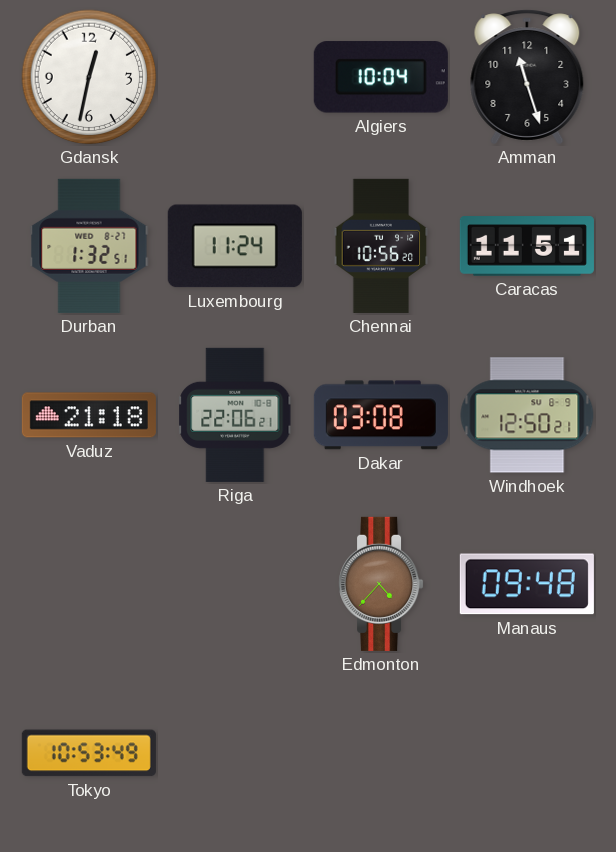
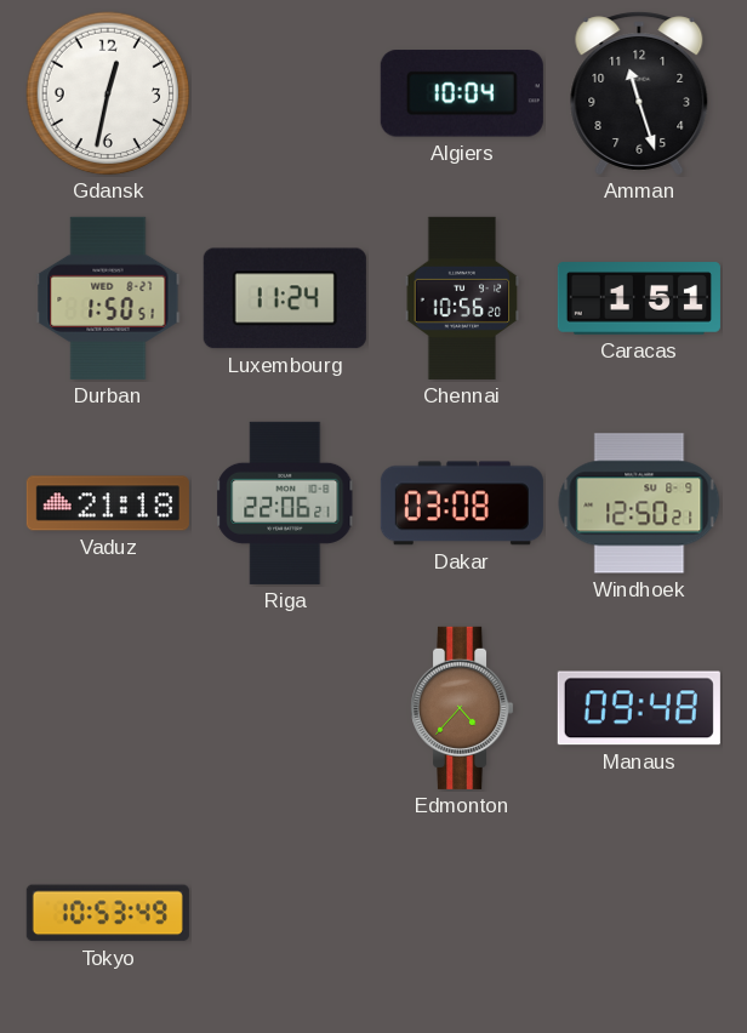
Durban: 1:32 -> 1:50
Caracas: 11:51 -> 1:51
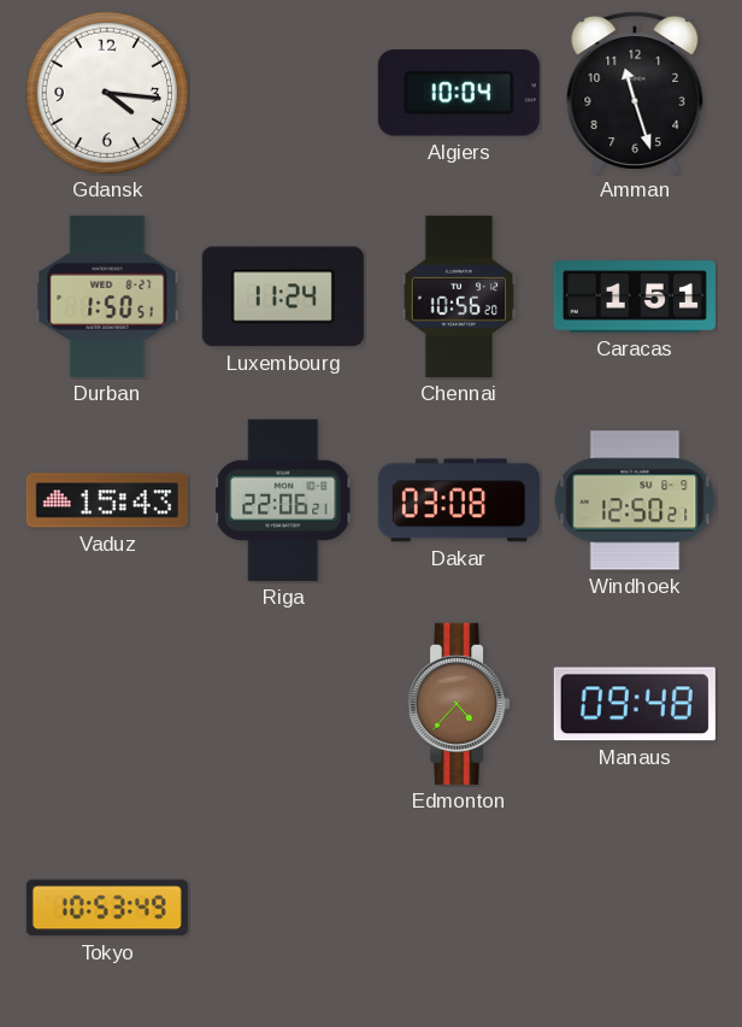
Gdansk: 12:32 -> 4:16
Vaduz: 21:18 -> 15:43
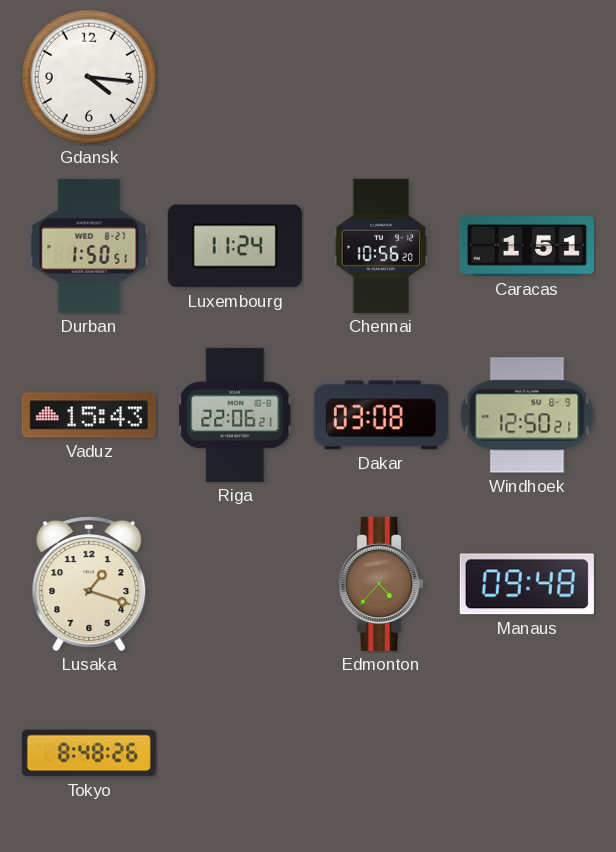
Algiers: 10:04 -> none
Amman: 11:27 -> none
Lusaka: none -> 1:18
Tokyo: 10:53 -> 8:48
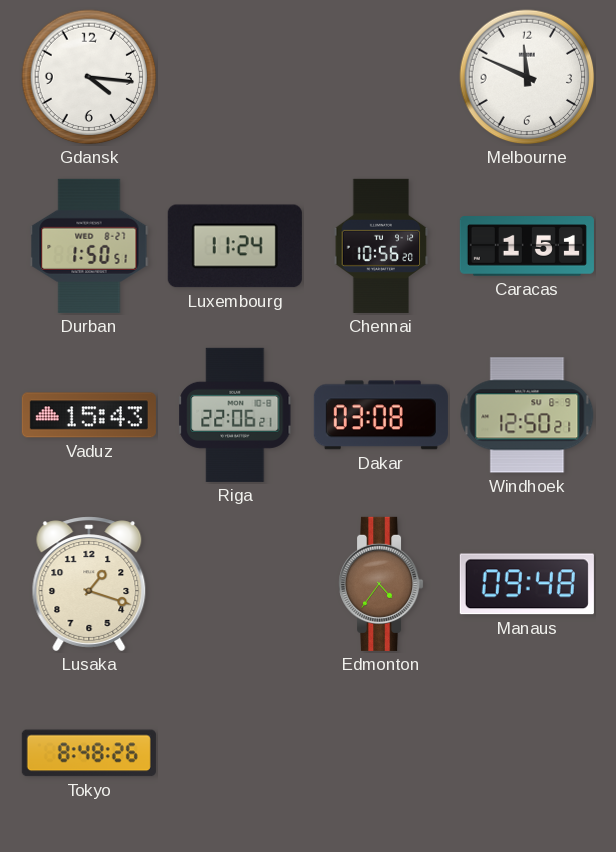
Melbourne: none -> 11:49
Edmonton: 4:37 -> 4:36
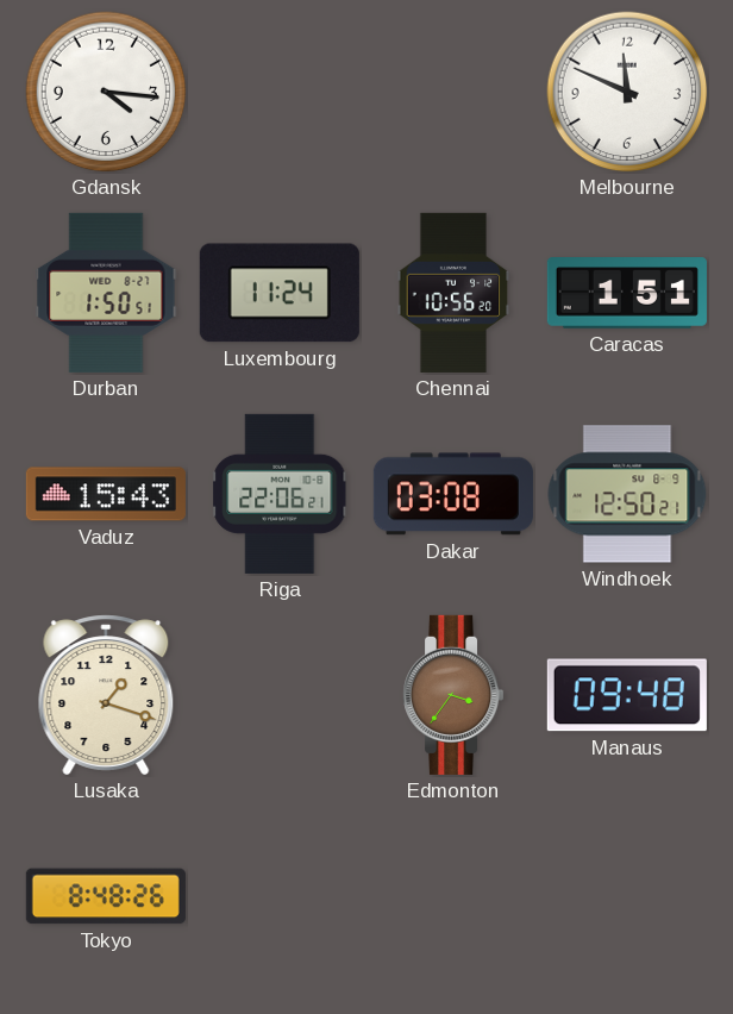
Edmonton: 4:36 -> 3:36
